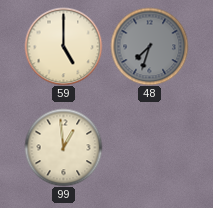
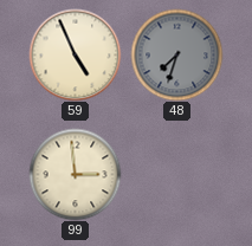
59: 5:00 -> 4:56
99: 12:59 -> 2:59
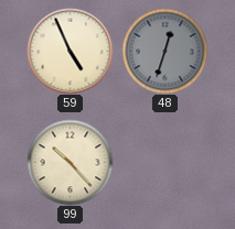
48: 7:33 -> 12:33
99: 2:59 -> 10:23
